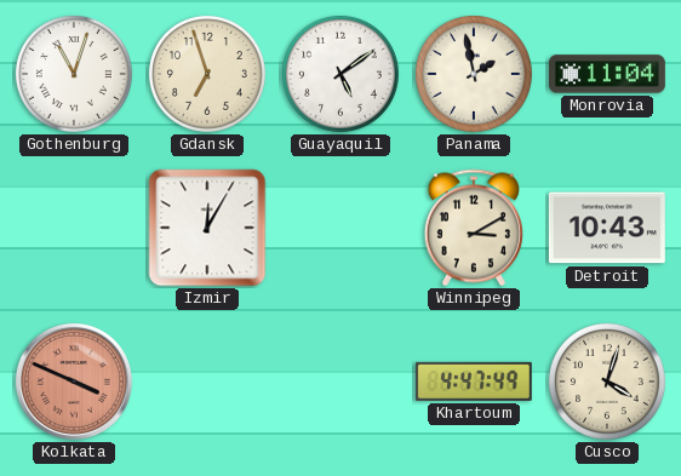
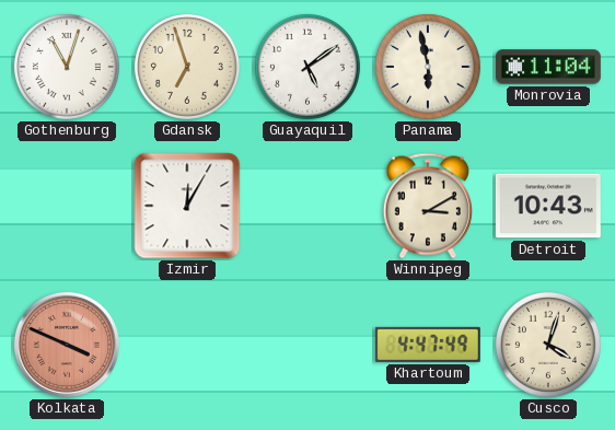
Panama: 1:58 -> 5:58
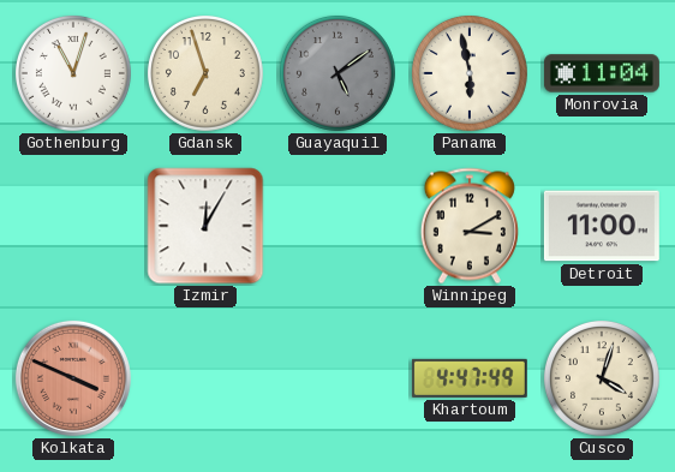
Guayaquil dial: white -> grey
Detroit: 10:43 -> 11:00
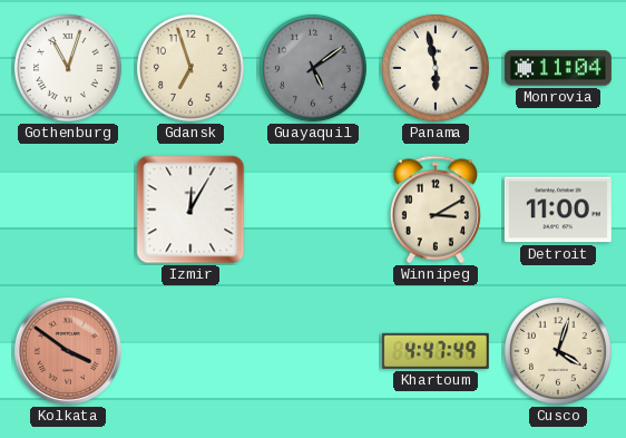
Kolkata: 3:49 -> 3:51
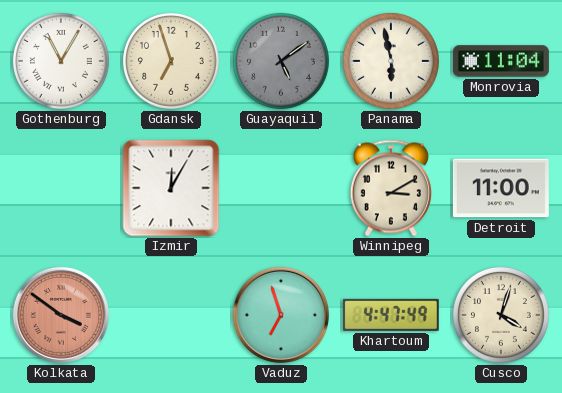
Gothenburg: 11:03 -> 11:05
Vaduz: none -> 6:57
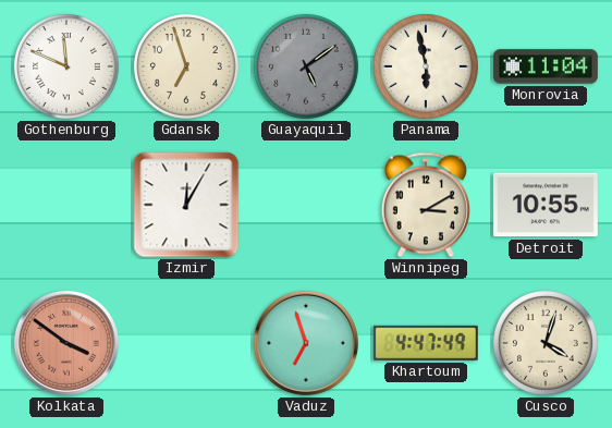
Gothenburg: 11:05 -> 11:49
Detroit: 11:00 -> 10:55
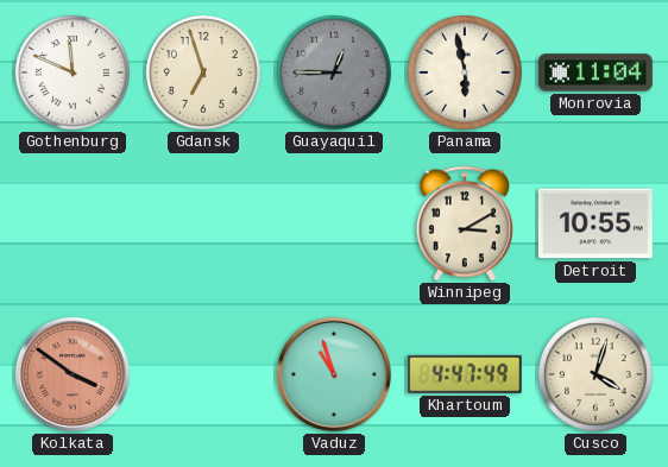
Guayaquil: 5:09 -> 12:45
Izmir: 12:05 -> none
Vaduz: 6:57 -> 10:57
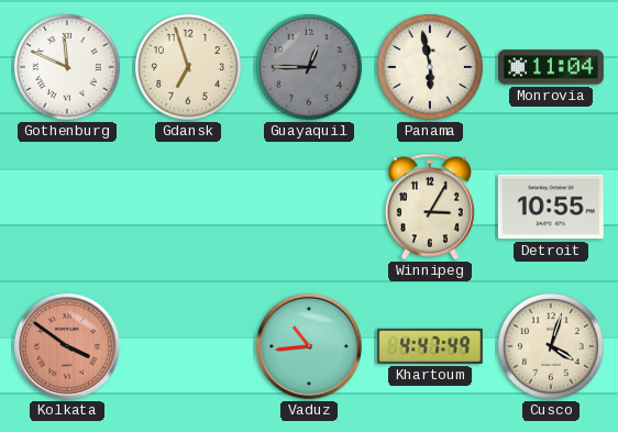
Winnipeg: 3:10 -> 3:05
Vaduz: 10:57 -> 10:44
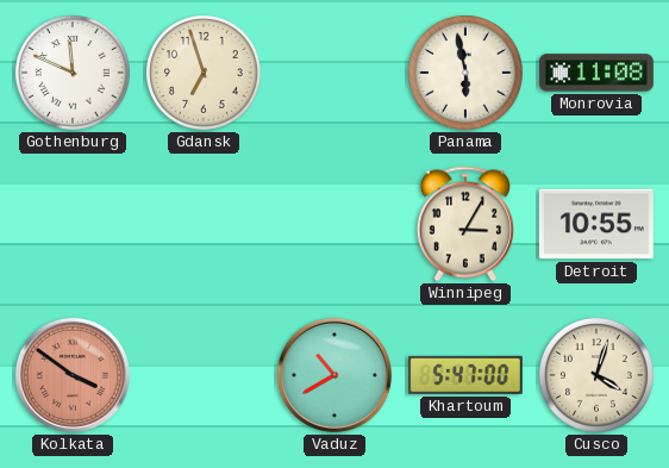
Guayaquil: 12:45 -> none
Monrovia: 11:04 -> 11:08
Vaduz: 10:44 -> 10:40
Khartoum: 4:47 -> 5:47
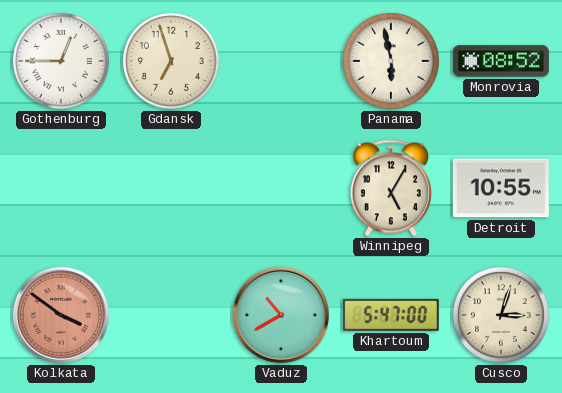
Gothenburg: 11:49 -> 12:45
Monrovia: 11:08 -> 08:52
Winnipeg: 3:05 -> 5:05
Cusco: 4:03 -> 3:03
